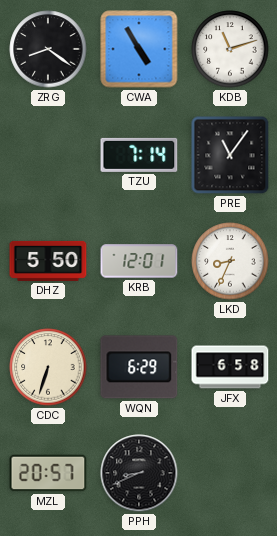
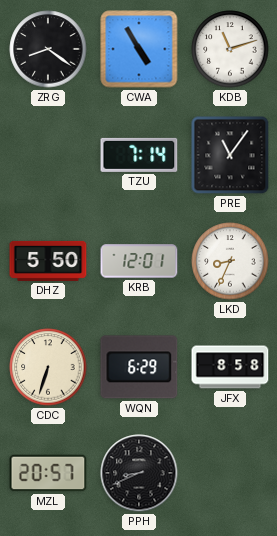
JFX: 6:58 -> 8:58
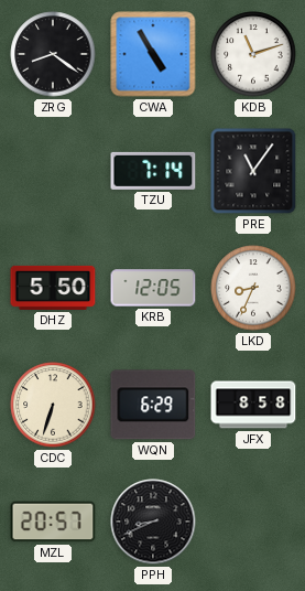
KRB: 12:01 -> 12:05
